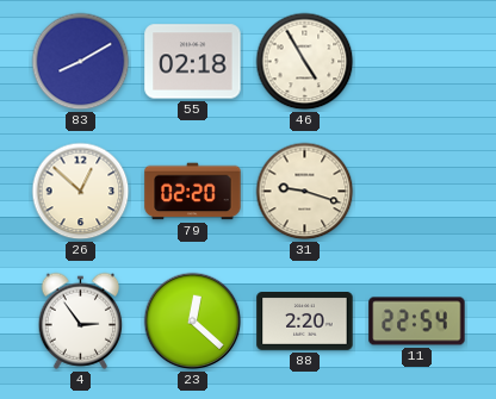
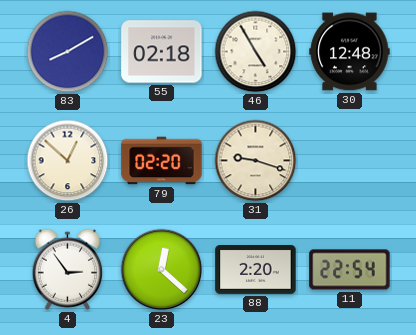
30: none -> 12:48
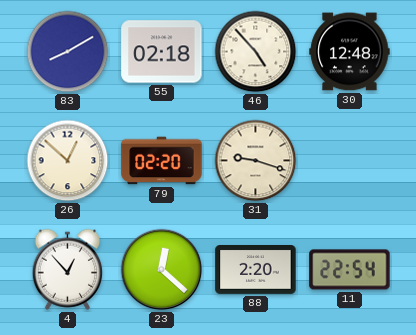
46: 4:55 -> 4:53
4: 2:54 -> 12:53
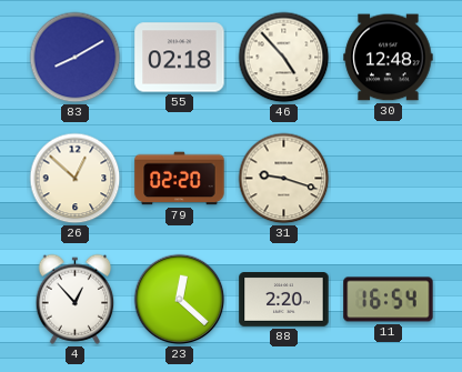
11: 22:54 -> 16:54
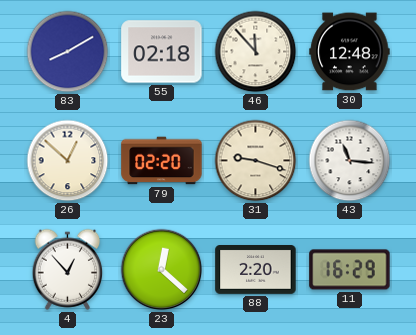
46: 4:53 -> 11:53
43: none -> 11:16
11: 16:54 -> 16:29
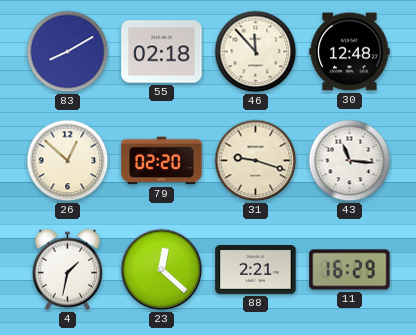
4: 12:53 -> 1:32
88: 2:20 -> 2:21
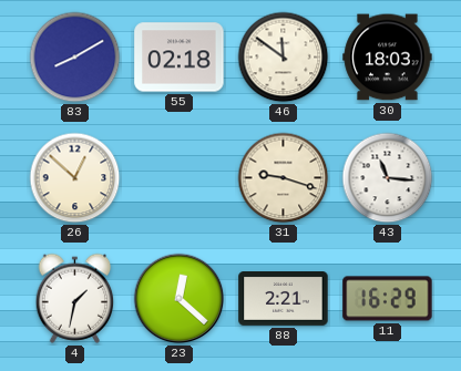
46: 11:53 -> 11:51
30: 12:48 -> 18:03
79: 02:20 -> none
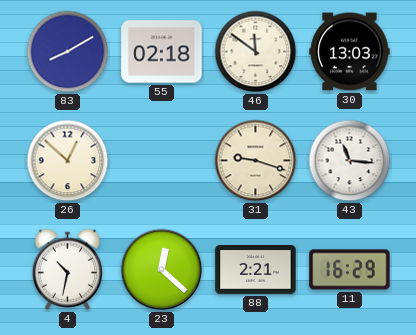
30: 18:03 -> 13:03
4: 1:32 -> 10:32
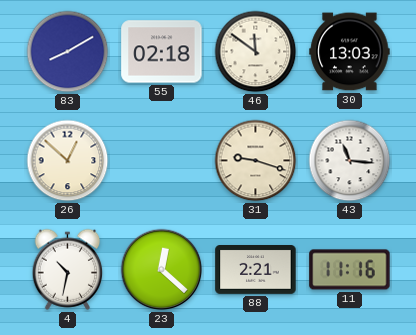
11: 16:29 -> 11:16
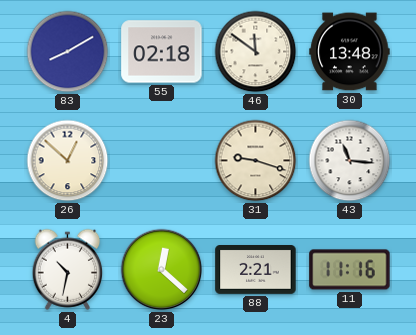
30: 13:03 -> 13:48
